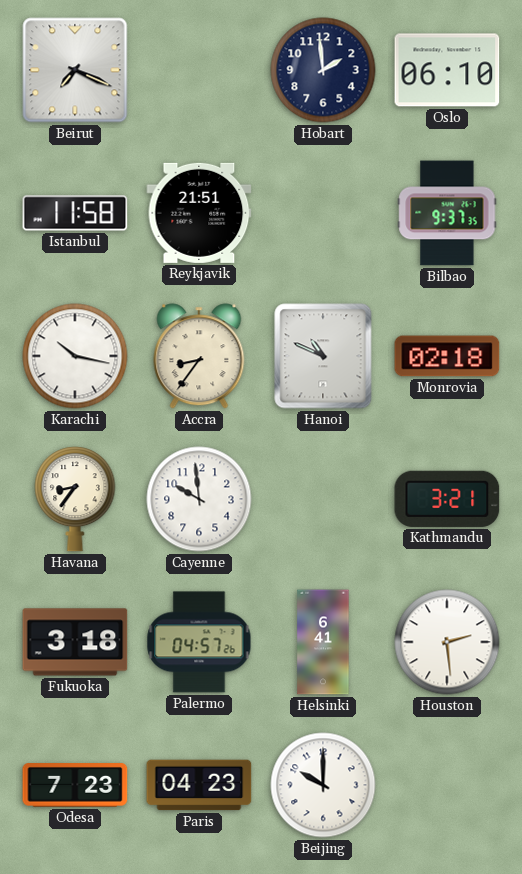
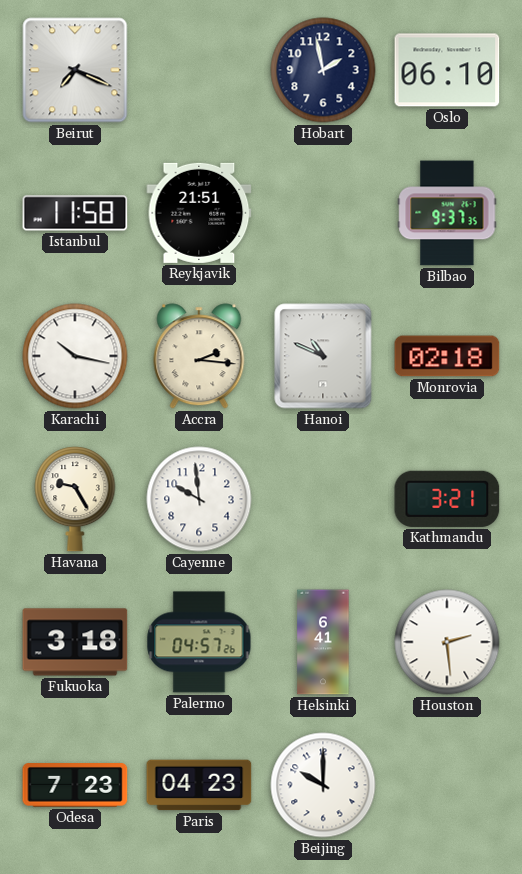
Hobart: 1:59 -> 1:58
Accra: 8:36 -> 2:16
Havana: 8:36 -> 9:25
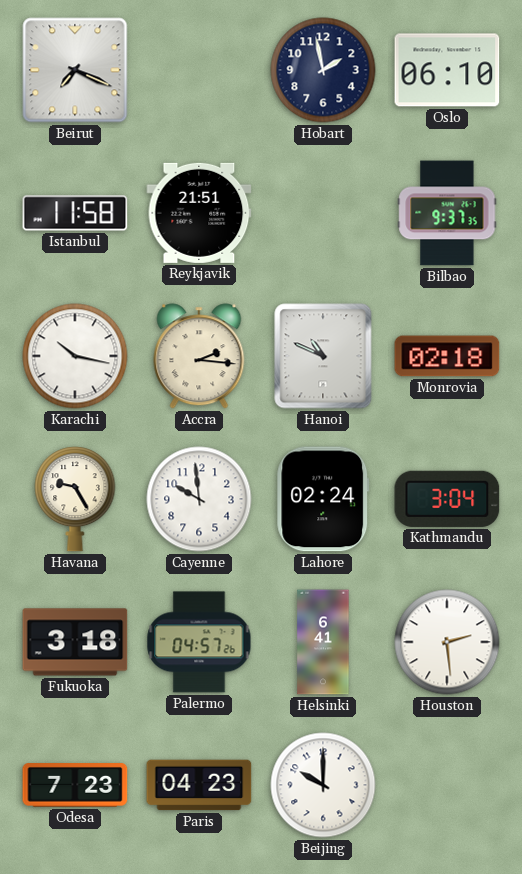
Lahore: none -> 02:24
Kathmandu: 3:21 -> 3:04
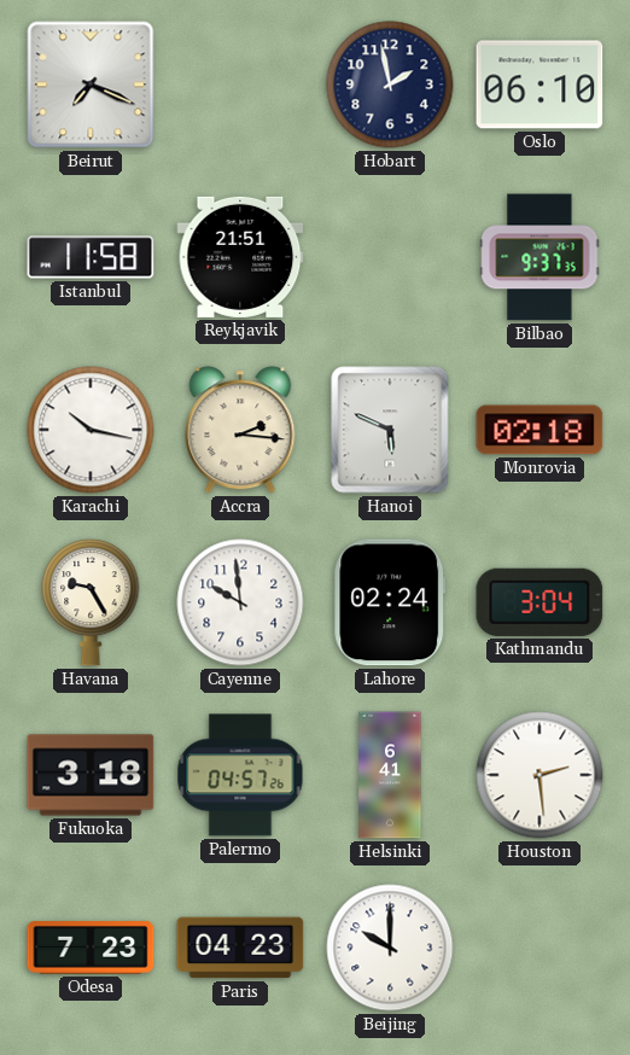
Hanoi: 10:49 -> 5:49
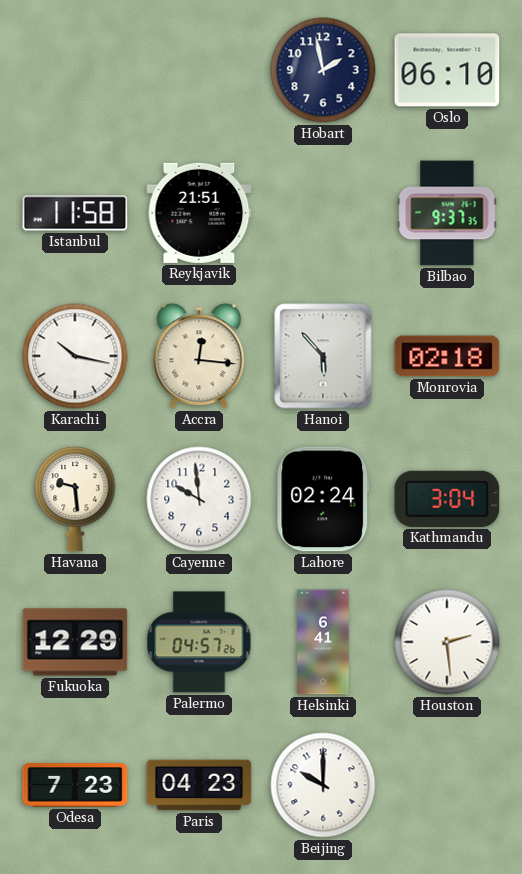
Beirut: 7:19 -> none
Accra: 2:16 -> 12:16
Hanoi: 5:49 -> 5:53
Havana: 9:25 -> 9:29
Fukuoka: 3:18 -> 12:29
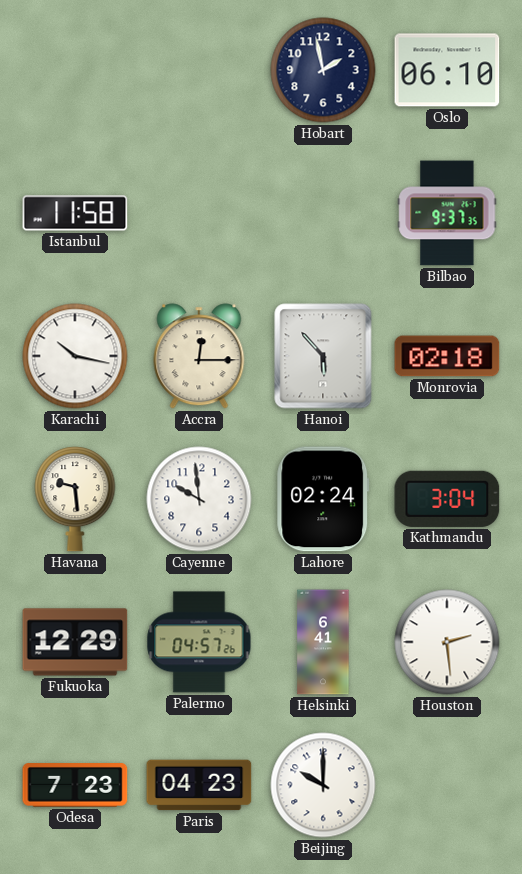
Reykjavik: 21:51 -> none
Accra: 12:16 -> 12:15
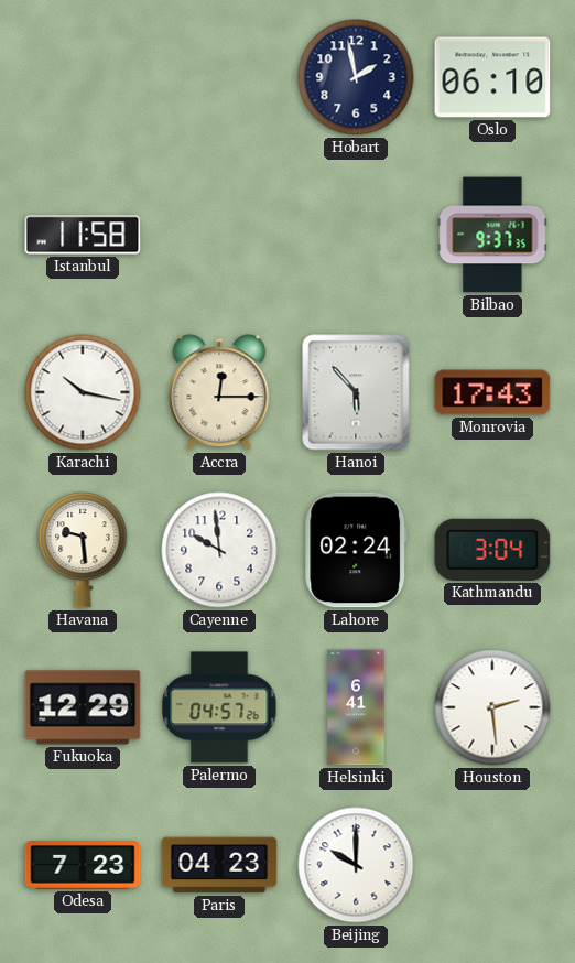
Monrovia: 02:18 -> 17:43
